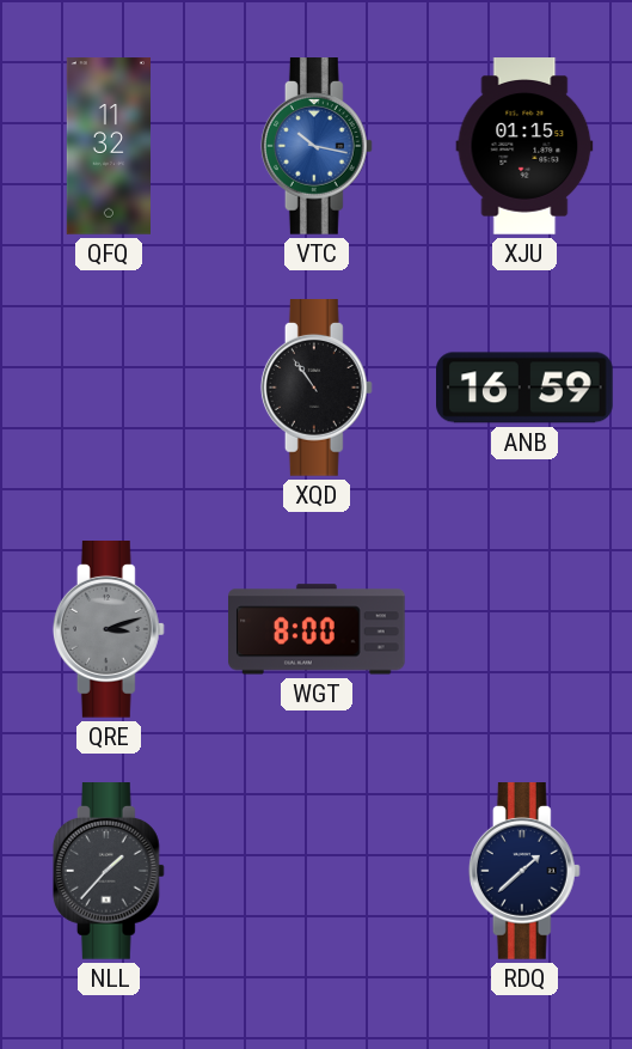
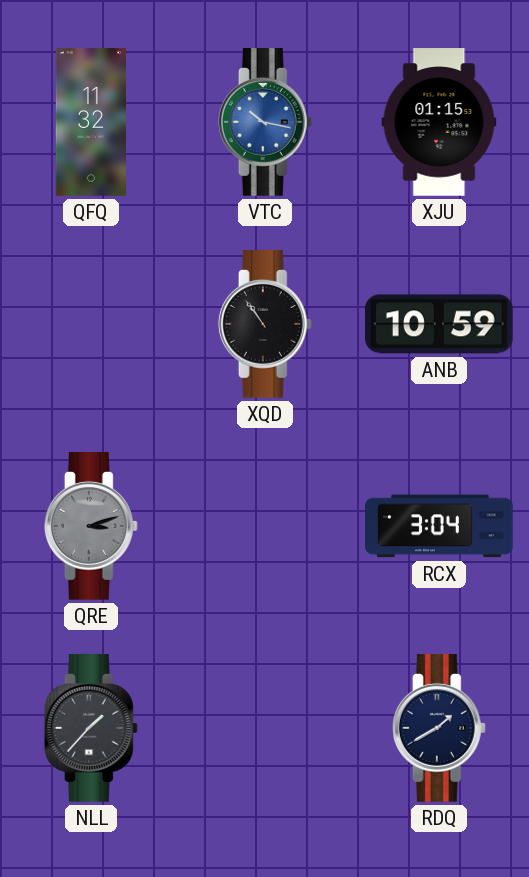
ANB: 16:59 -> 10:59
WGT: 8:00 -> none
RCX: none -> 3:04
RDQ: 1:38 -> 1:40
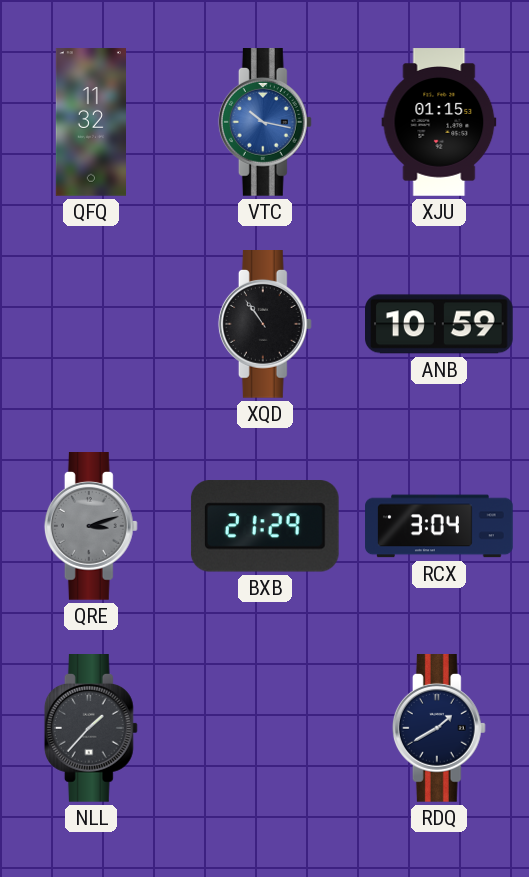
BXB: none -> 21:29
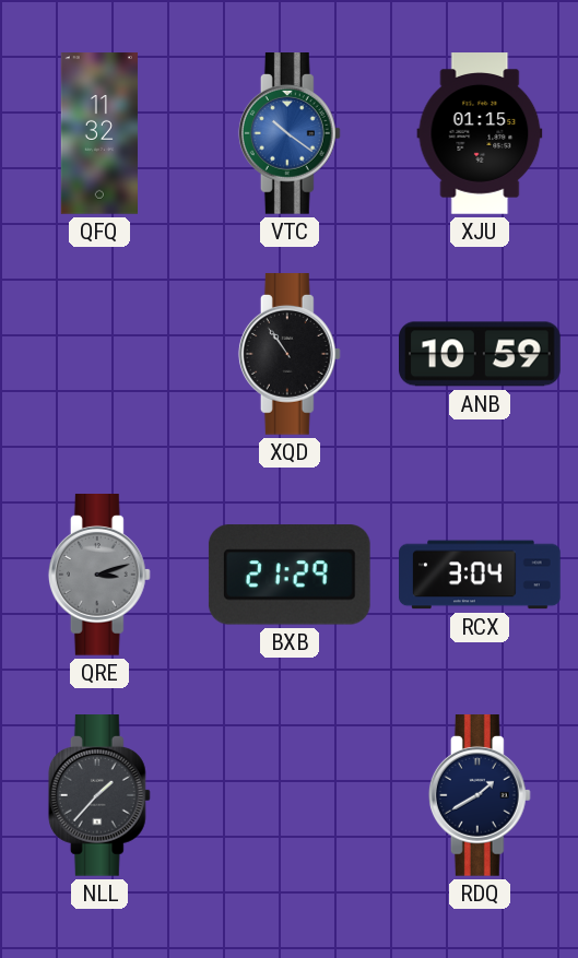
VTC: 10:17 -> 10:21
